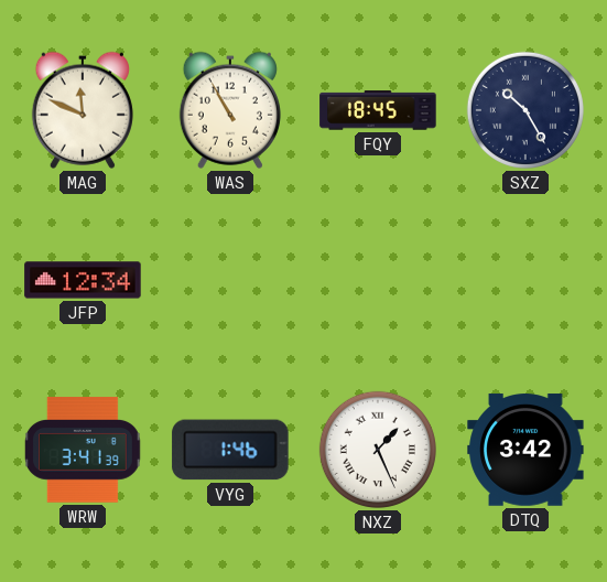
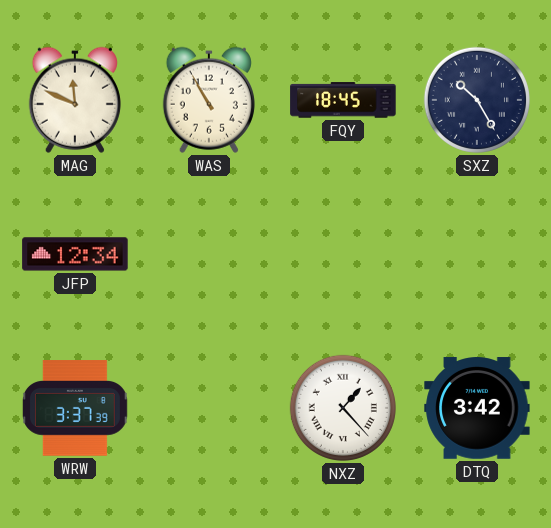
WRW: 3:41 -> 3:37
VYG: 1:46 -> none
NXZ: 1:26 -> 1:23
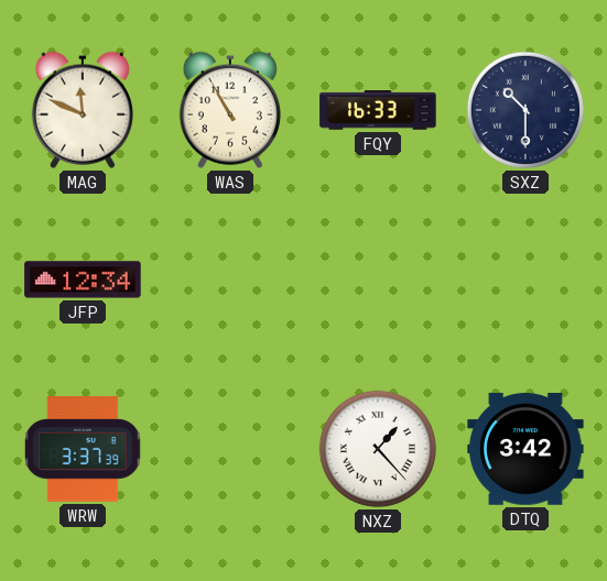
FQY: 18:45 -> 16:33
SXZ: 10:25 -> 10:30
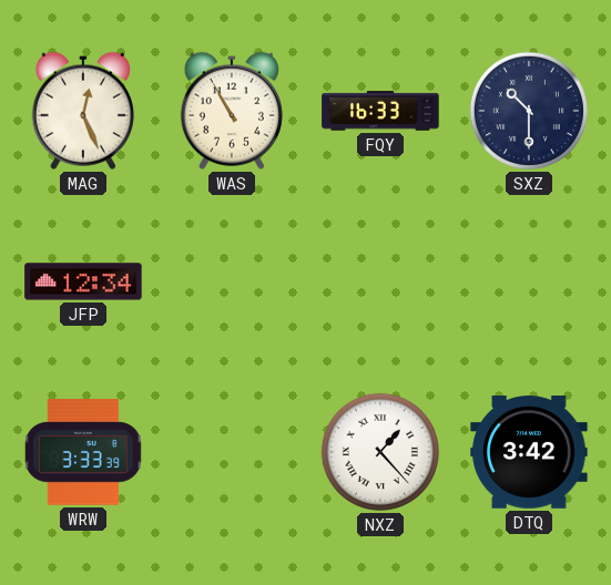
MAG: 11:49 -> 12:26
WRW: 3:37 -> 3:33
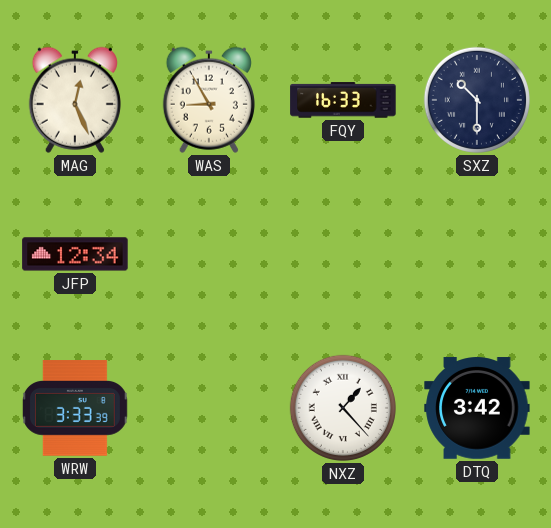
WAS: 10:55 -> 8:55
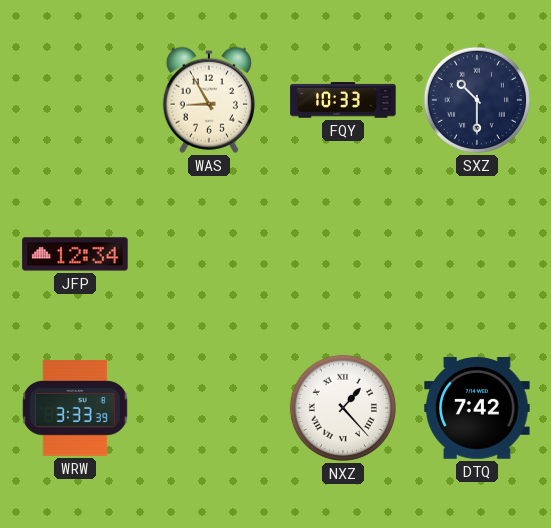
MAG: 12:26 -> none
FQY: 16:33 -> 10:33
DTQ: 3:42 -> 7:42
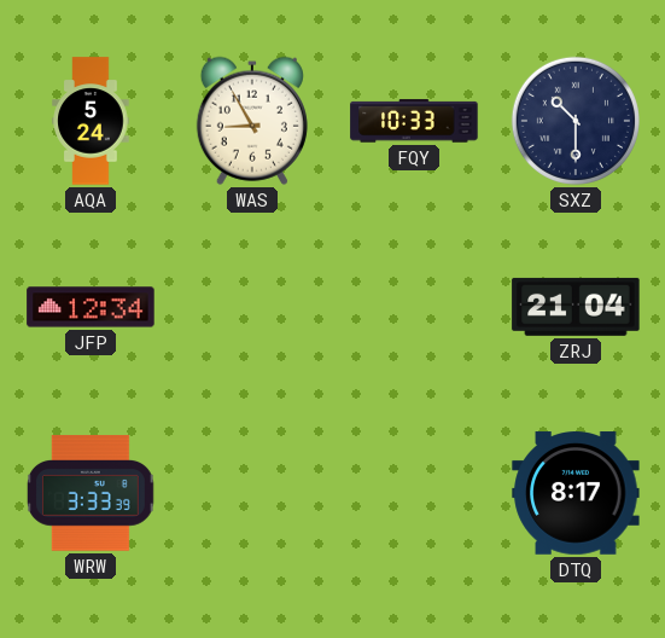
AQA: none -> 5:24
ZRJ: none -> 21:04
NXZ: 1:23 -> none
DTQ: 7:42 -> 8:17
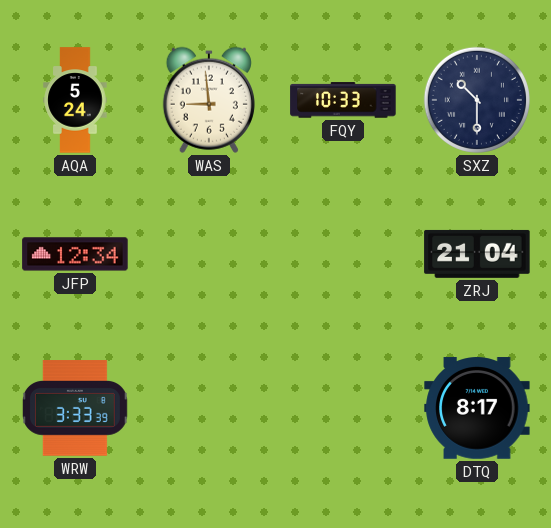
WAS: 8:55 -> 8:59
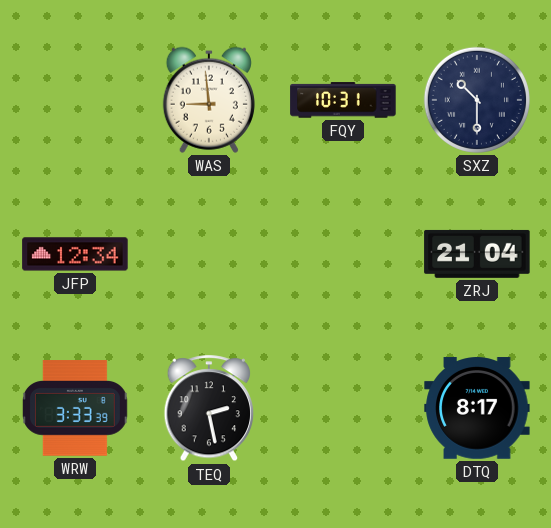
AQA: 5:24 -> none
FQY: 10:33 -> 10:31
TEQ: none -> 2:28
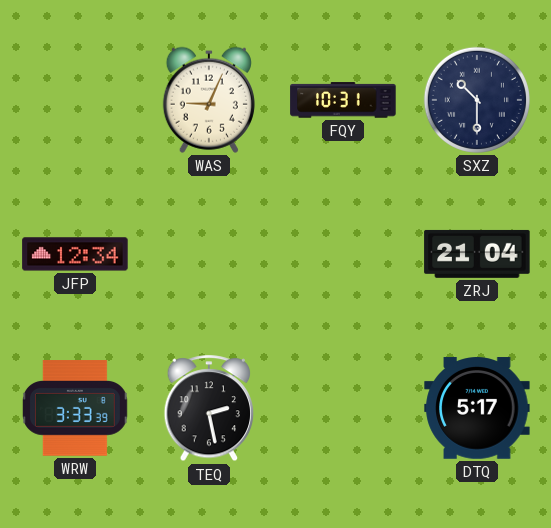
WAS: 8:59 -> 9:04
DTQ: 8:17 -> 5:17
